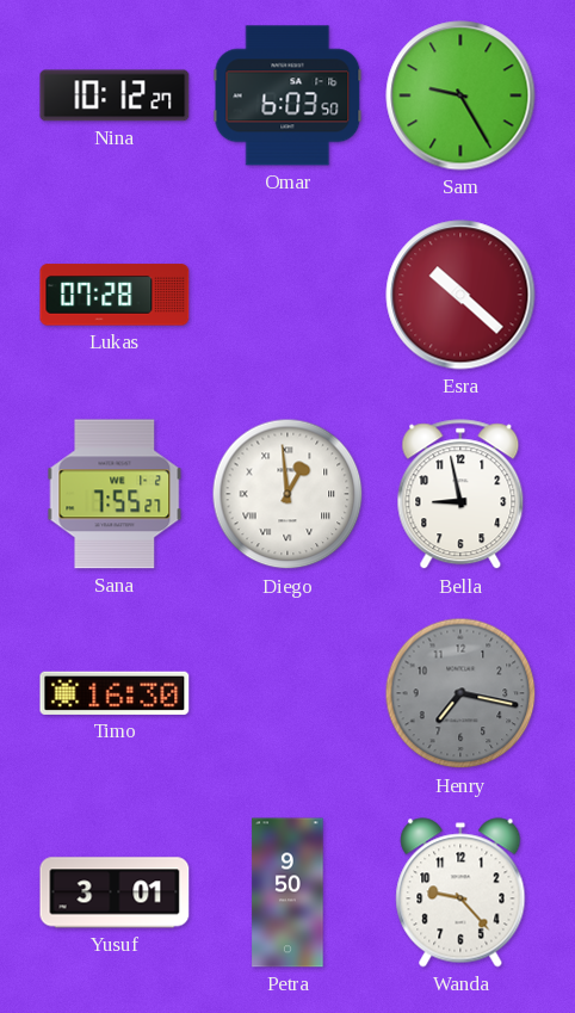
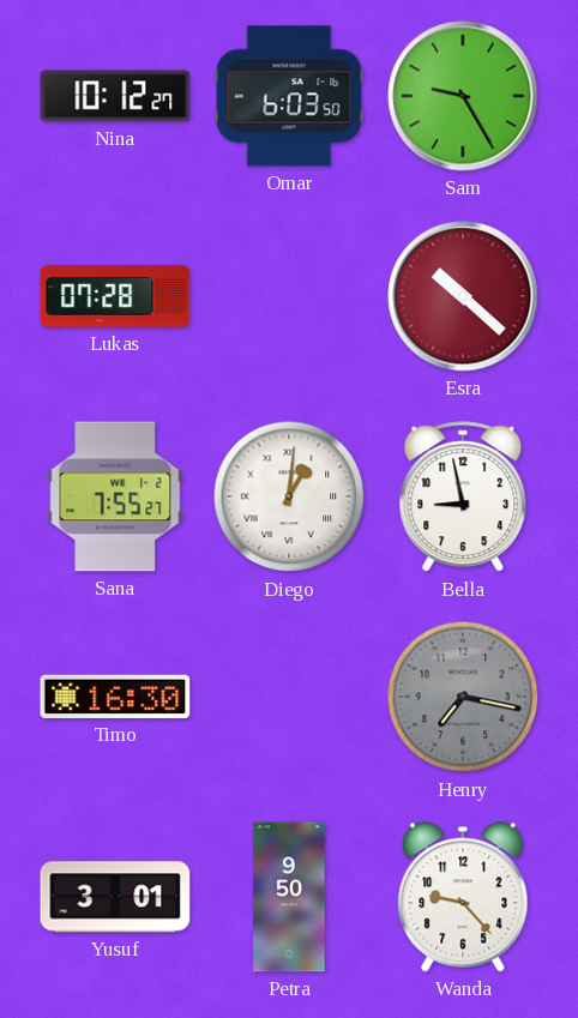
Diego: 12:59 -> 1:01
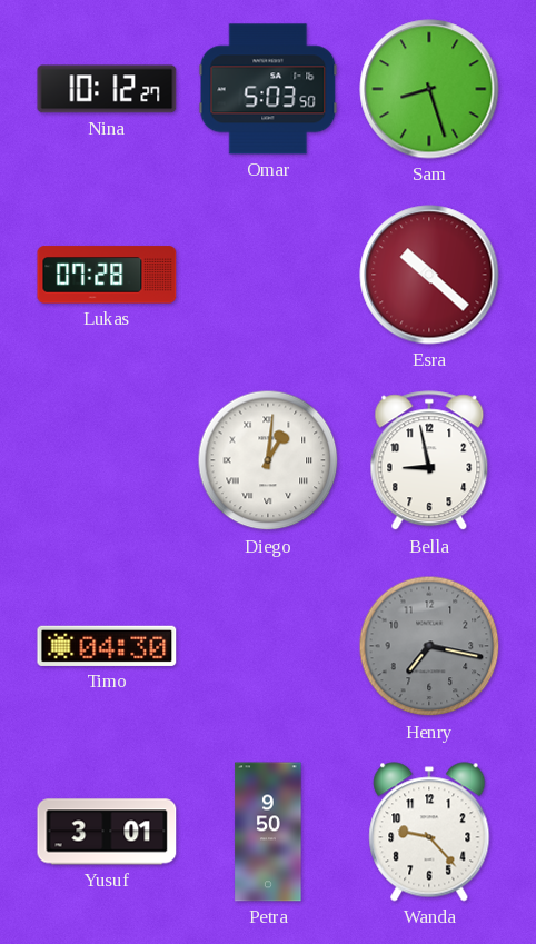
Omar: 6:03 -> 5:03
Sam: 9:25 -> 8:27
Sana: 7:55 -> none
Timo: 16:30 -> 04:30
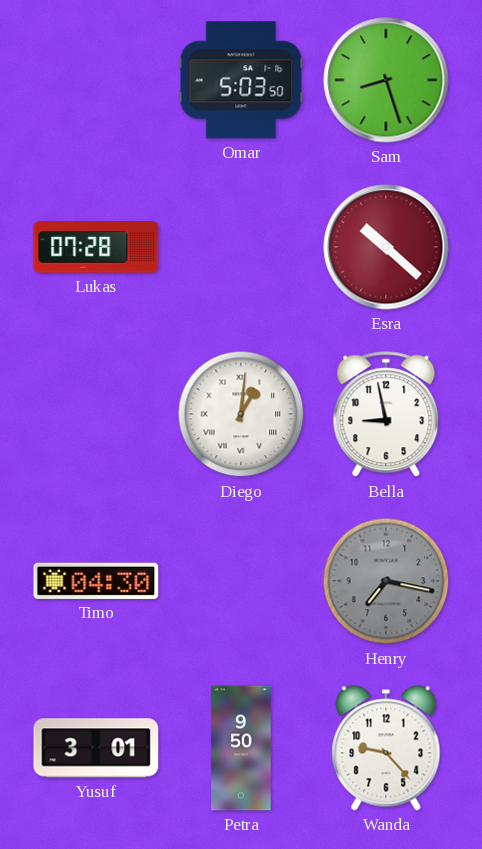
Nina: 10:12 -> none
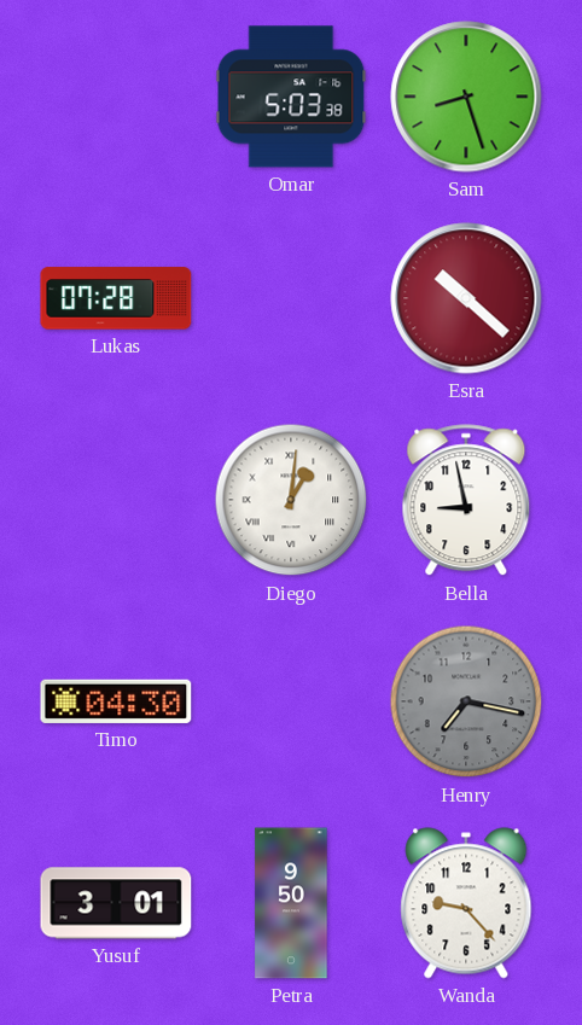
Omar: 5:03:50 -> 5:03:38
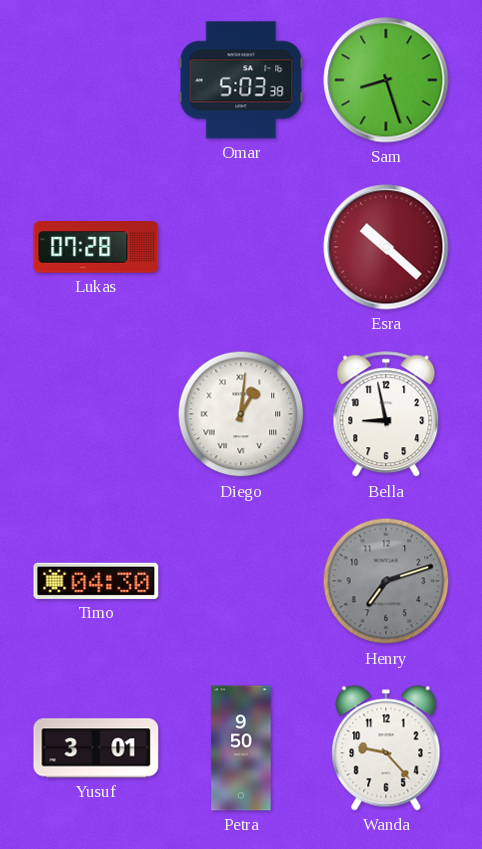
Henry: 7:17 -> 7:12
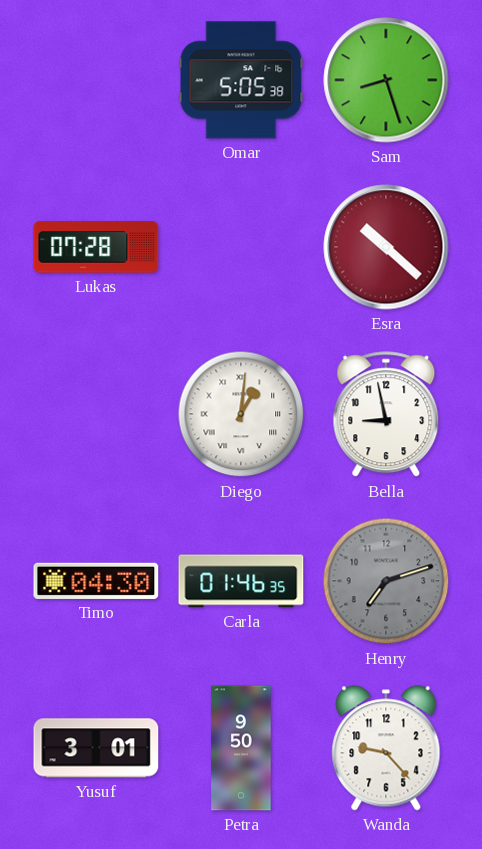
Omar: 5:03 -> 5:05
Carla: none -> 01:46
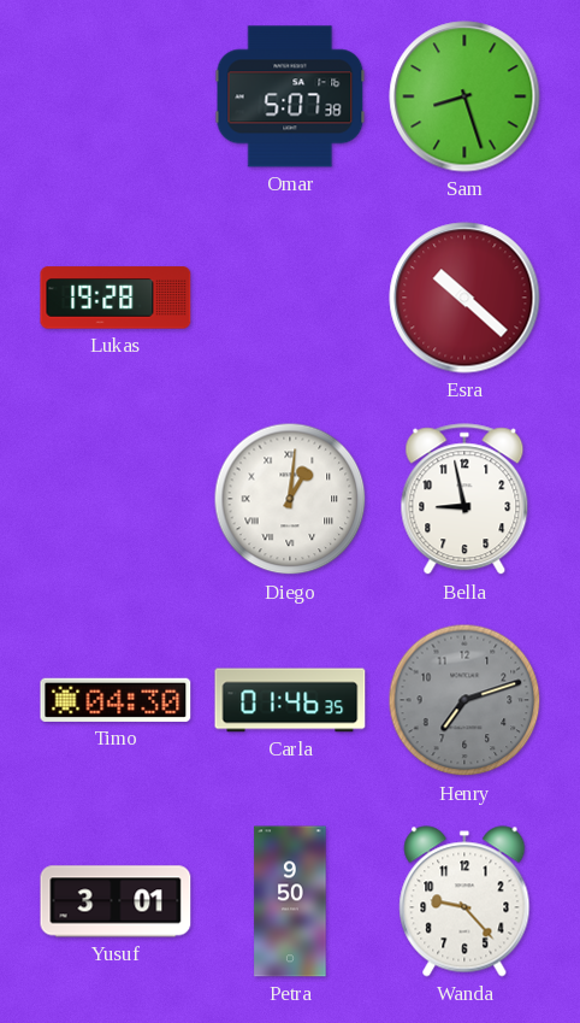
Omar: 5:05 -> 5:07
Lukas: 07:28 -> 19:28
